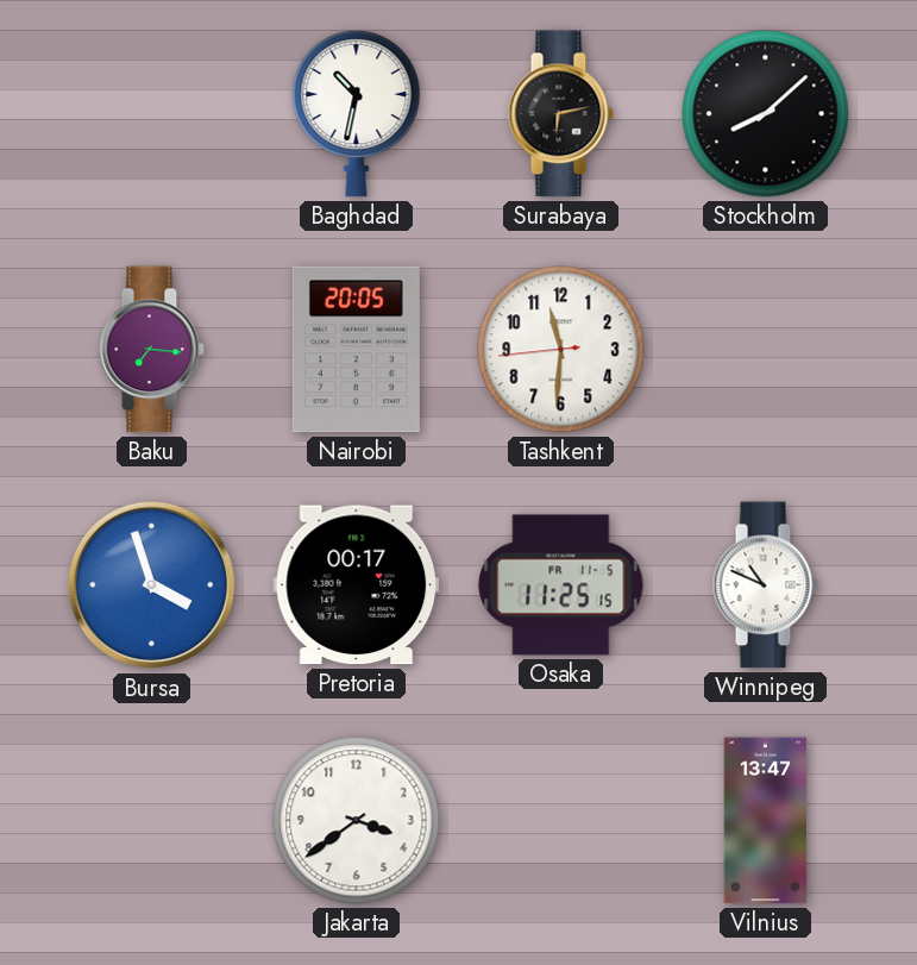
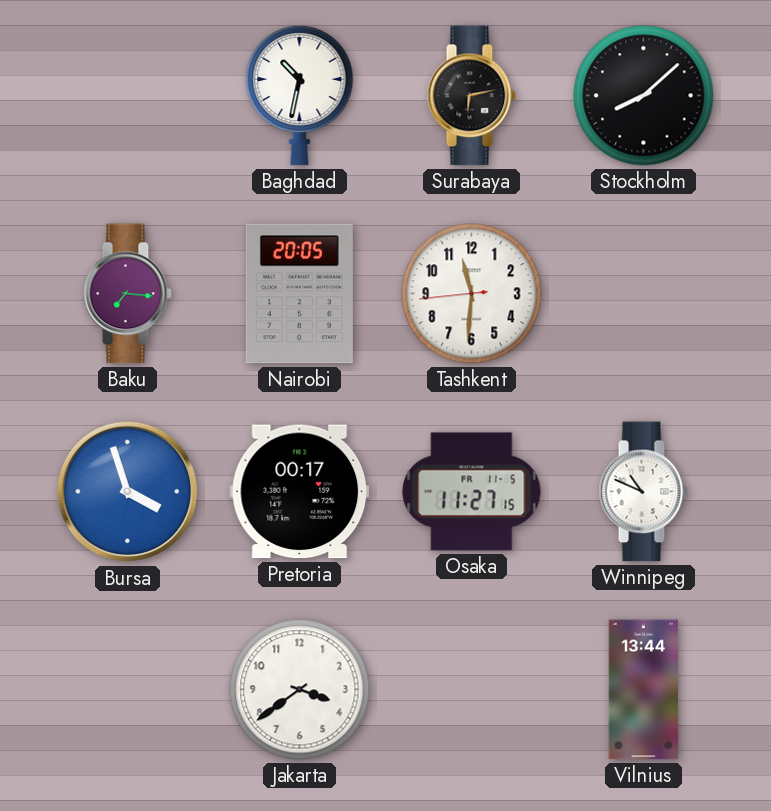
Osaka: 11:25 -> 11:27
Vilnius: 13:47 -> 13:44
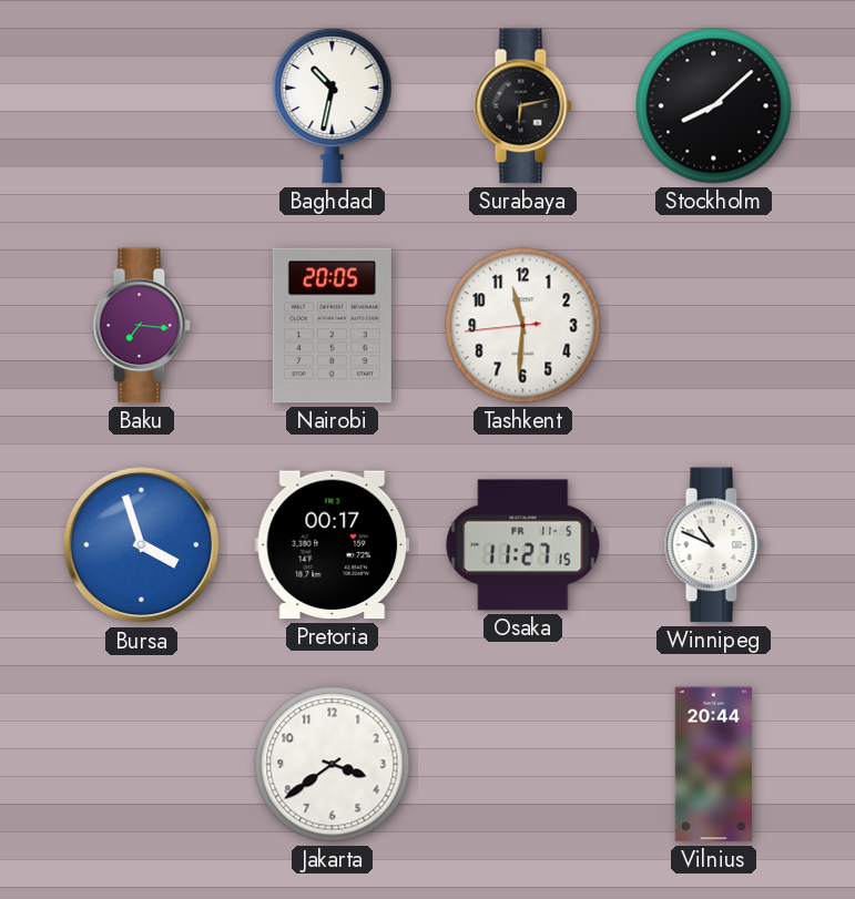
Vilnius: 13:44 -> 20:44
